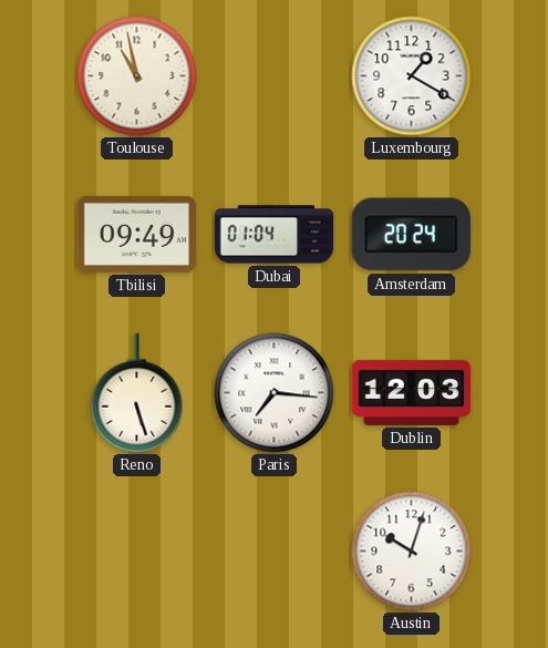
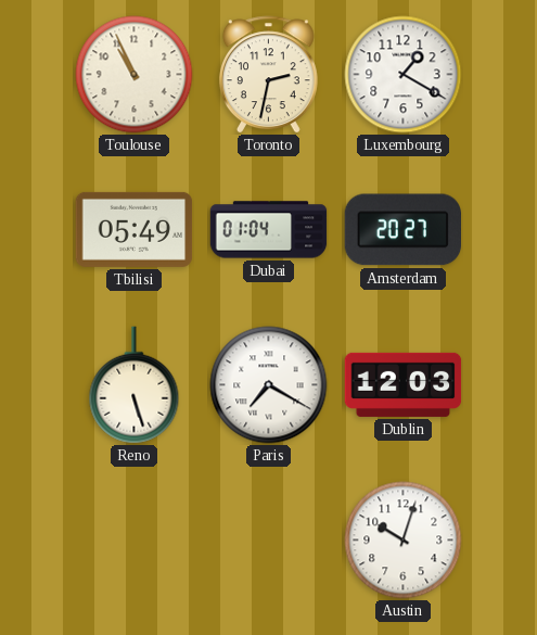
Toulouse: 10:58 -> 10:56
Toronto: none -> 2:32
Tbilisi: 09:49 -> 05:49
Amsterdam: 20:24 -> 20:27
Paris: 7:16 -> 7:20
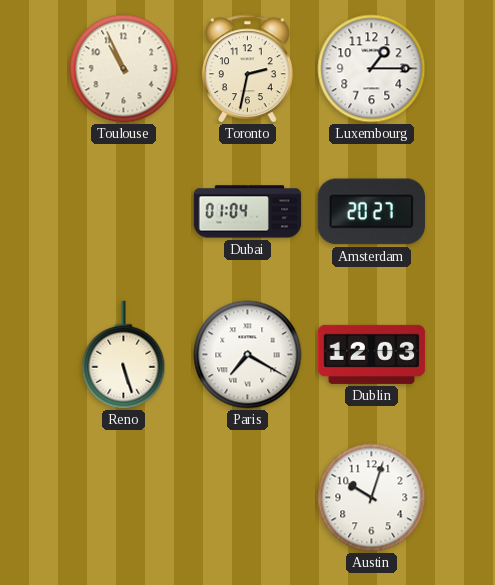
Luxembourg: 1:20 -> 1:15
Tbilisi: 05:49 -> none
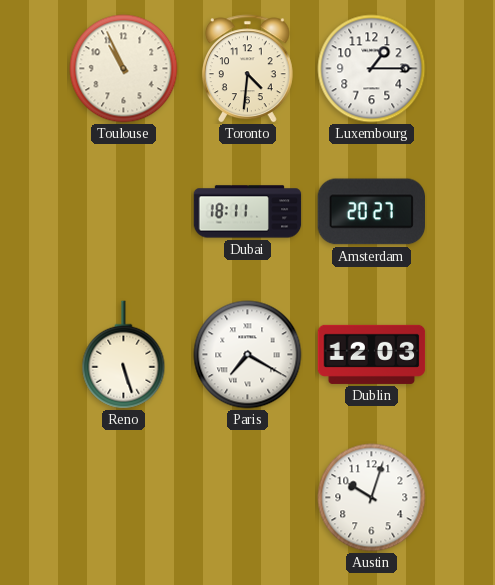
Toronto: 2:32 -> 4:31
Dubai: 01:04 -> 18:11
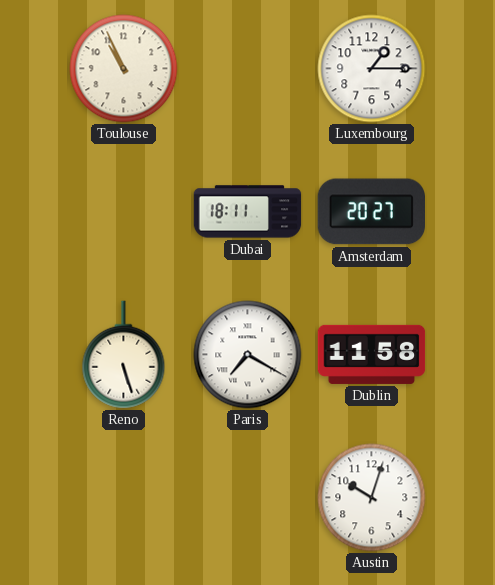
Toronto: 4:31 -> none
Dublin: 12:03 -> 11:58
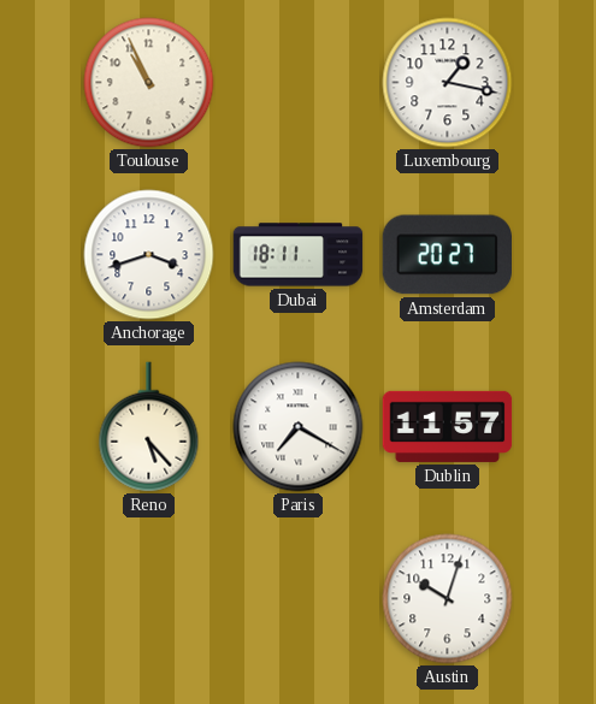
Luxembourg: 1:15 -> 1:17
Anchorage: none -> 3:42
Reno: 5:27 -> 5:23
Dublin: 11:58 -> 11:57
